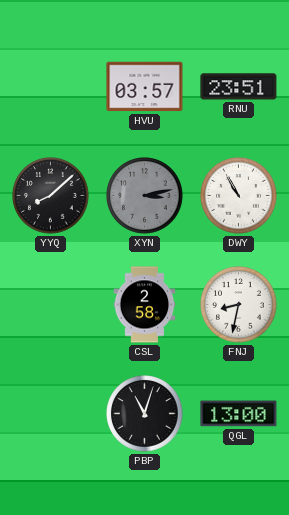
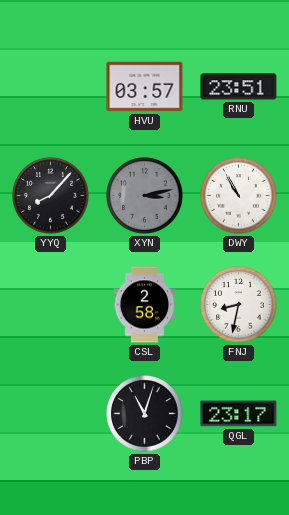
YYQ: 8:08 -> 8:07
QGL: 13:00 -> 23:17
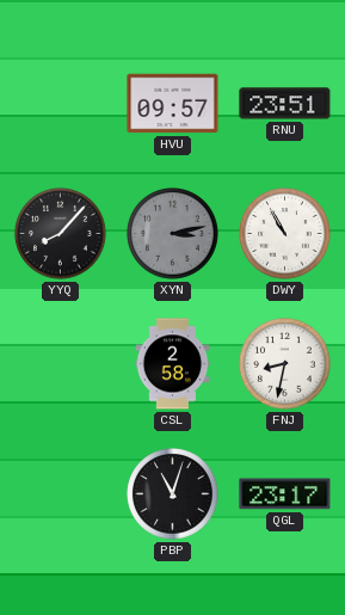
HVU: 03:57 -> 09:57
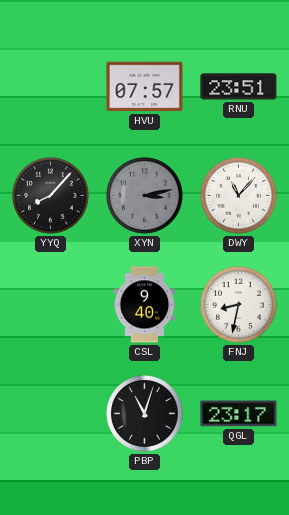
HVU: 09:57 -> 07:57
DWY: 10:55 -> 11:07
CSL: 2:58 -> 9:40
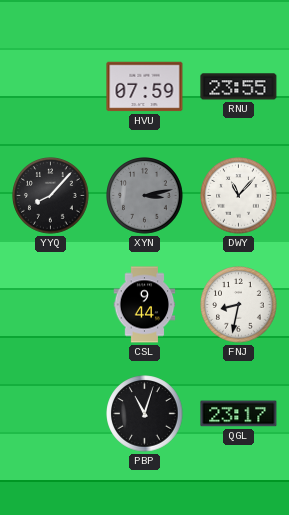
HVU: 07:57 -> 07:59
RNU: 23:51 -> 23:55
CSL: 9:40 -> 9:44
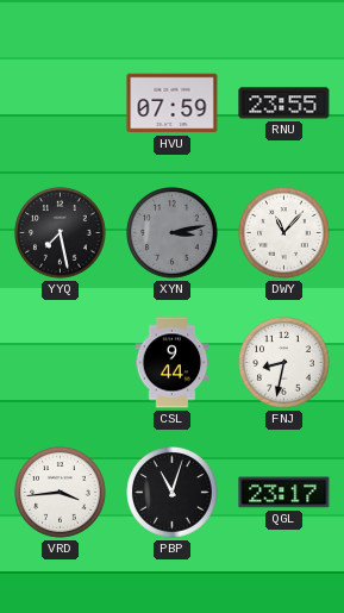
YYQ: 8:07 -> 7:28
VRD: none -> 3:44
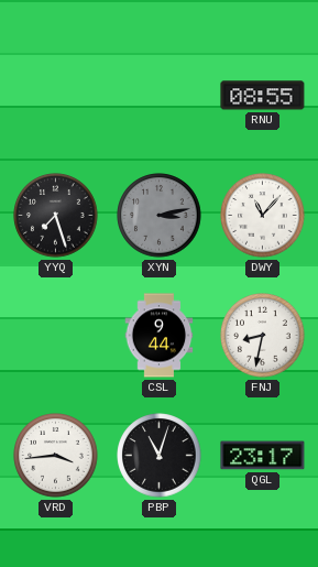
HVU: 07:59 -> none
RNU: 23:55 -> 08:55
YYQ: 7:28 -> 7:27
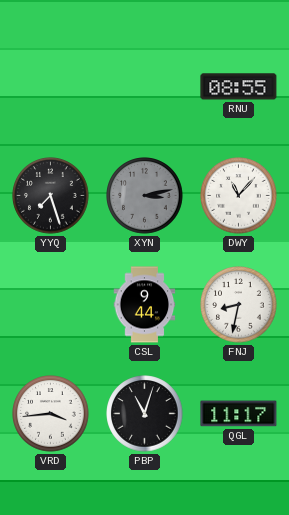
QGL: 23:17 -> 11:17
